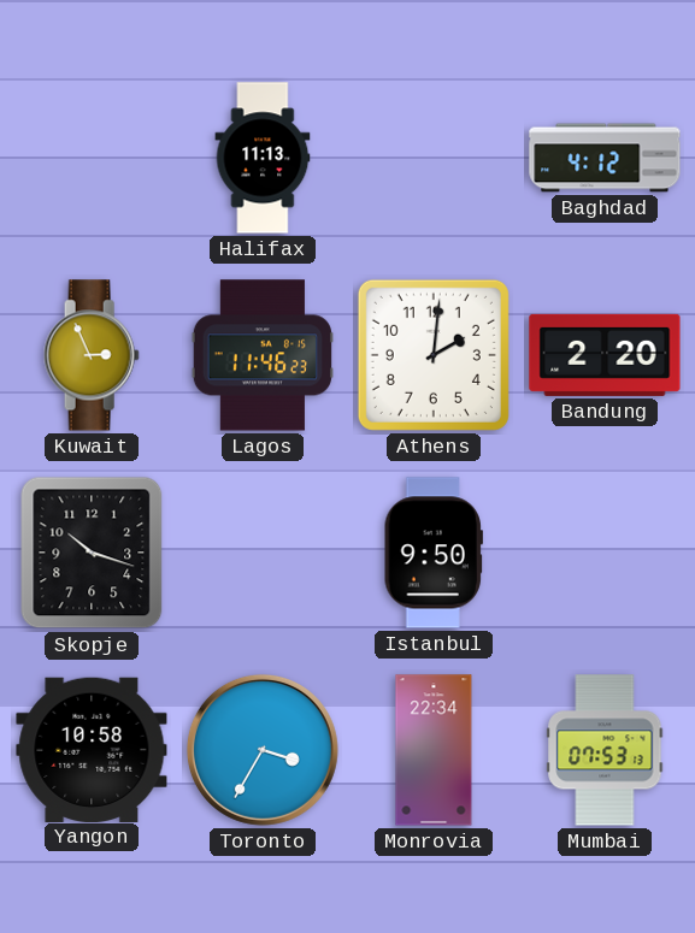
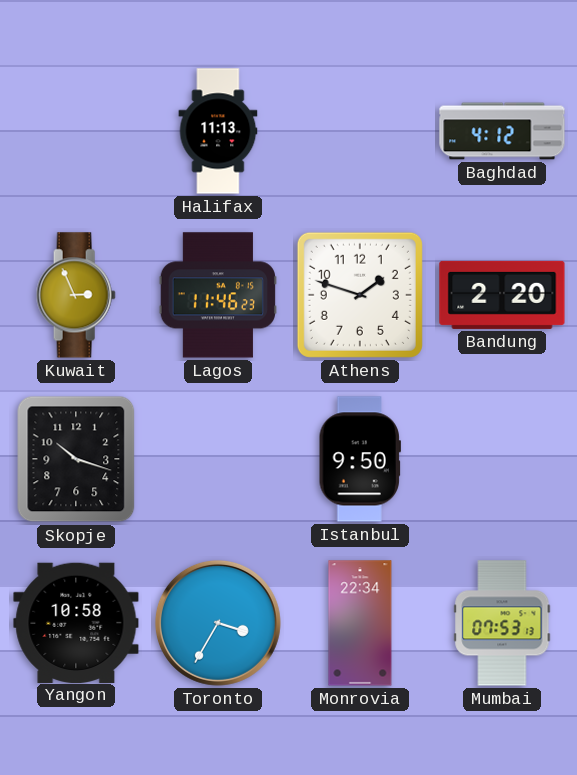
Athens: 2:01 -> 1:48
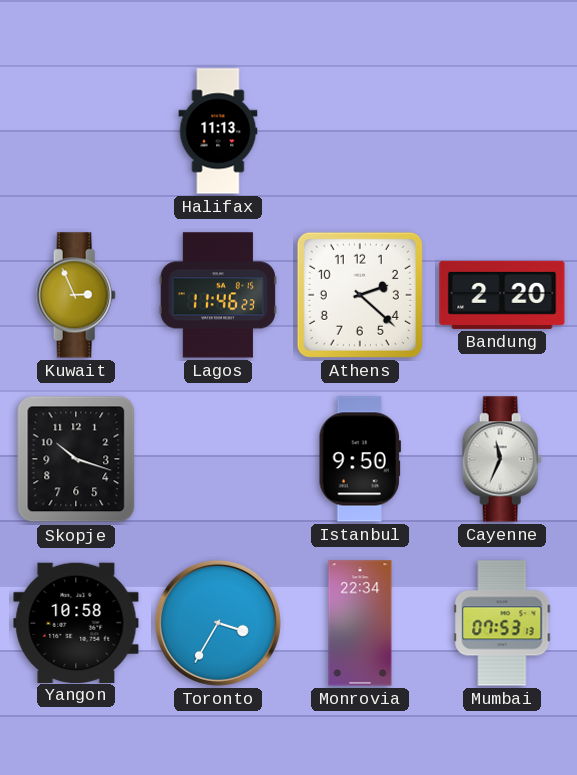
Baghdad: 4:12 -> none
Athens: 1:48 -> 2:22
Cayenne: none -> 11:34
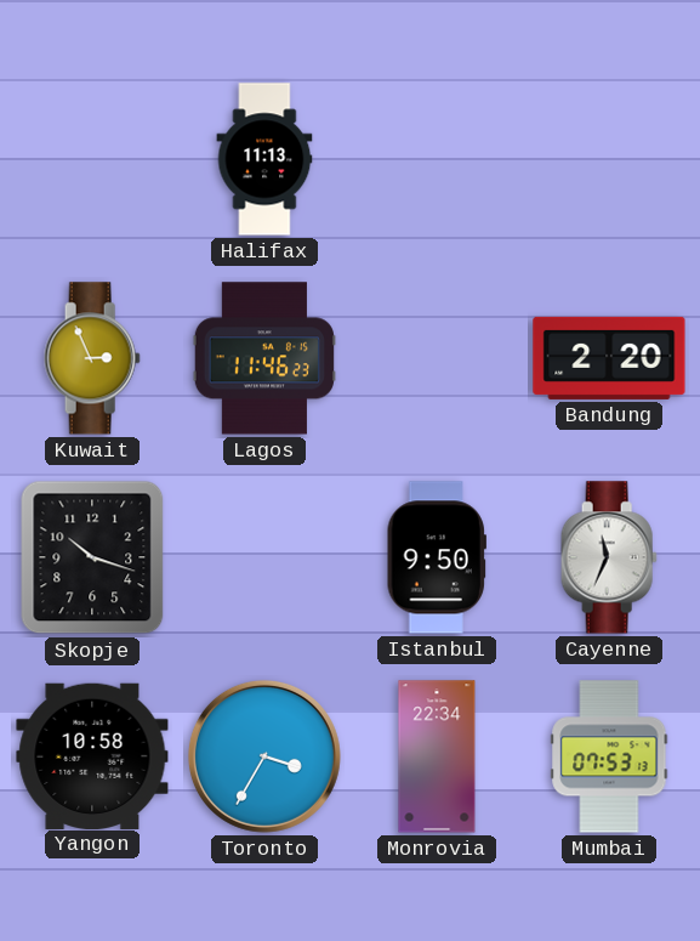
Athens: 2:22 -> none
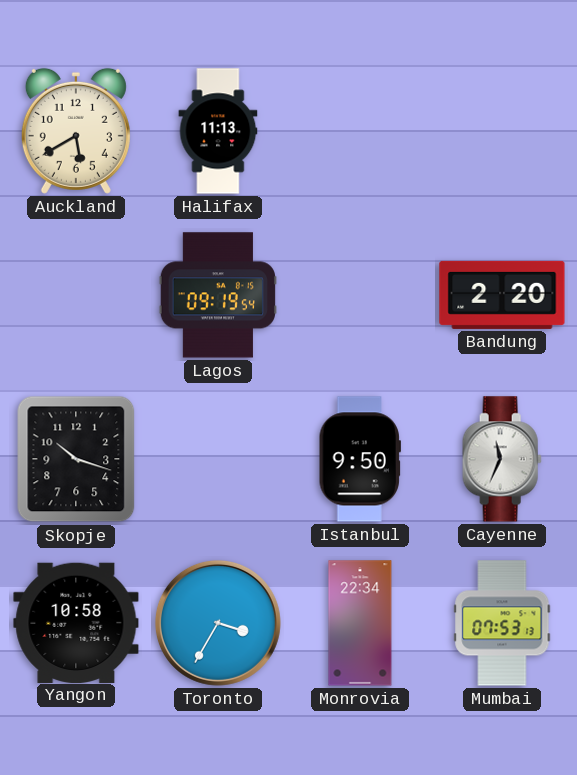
Auckland: none -> 5:40
Kuwait: 2:56 -> none
Lagos: 11:46 -> 09:19
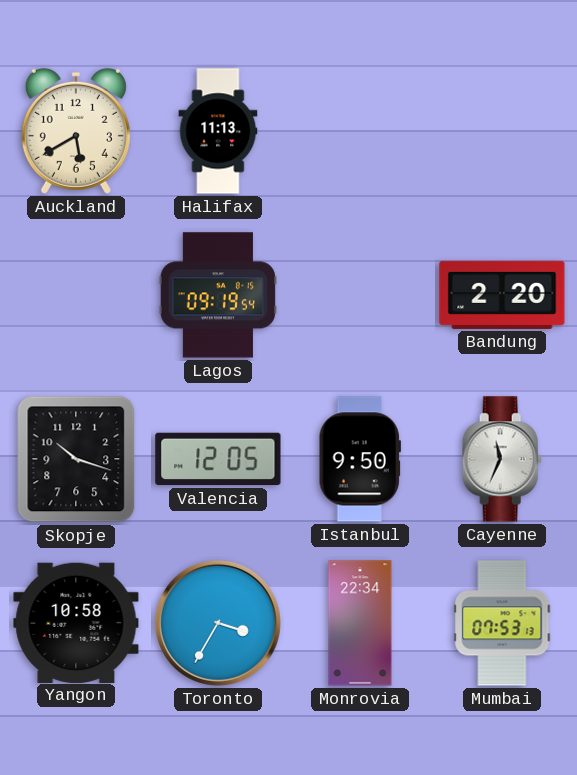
Valencia: none -> 12:05
